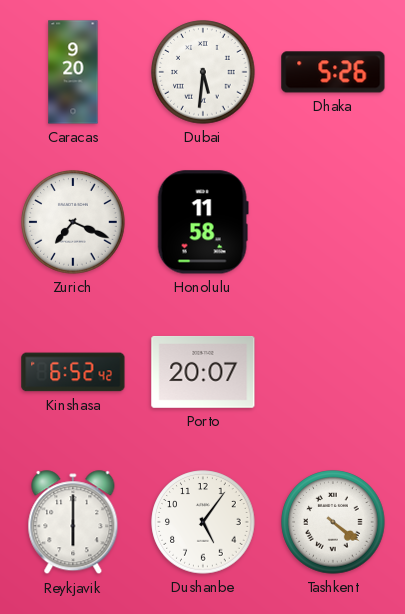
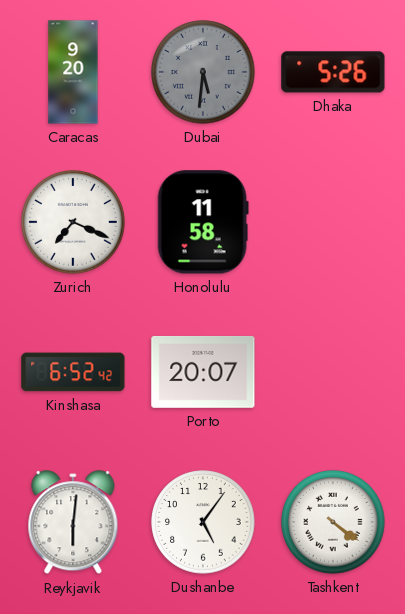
Dubai dial: white -> grey
Reykjavik: 6:00 -> 6:01
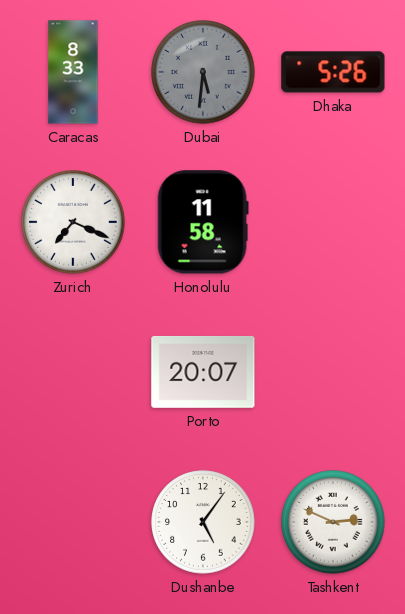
Caracas: 9:20 -> 8:33
Kinshasa: 6:52 -> none
Reykjavik: 6:01 -> none
Tashkent: 4:21 -> 2:49
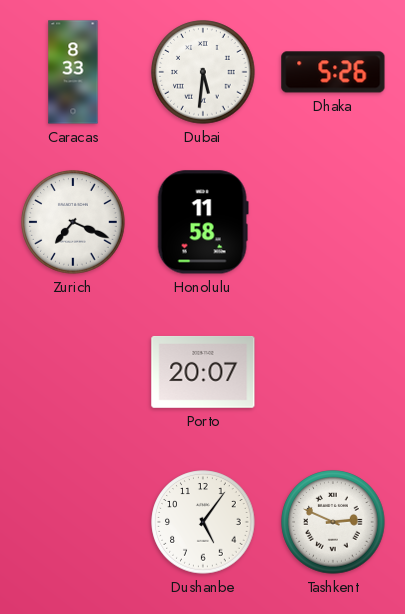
Dubai dial: grey -> white
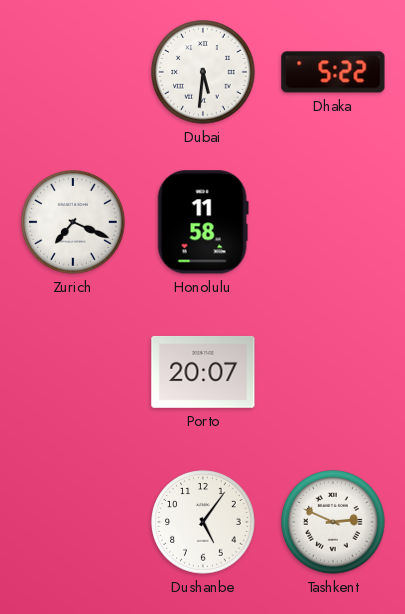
Caracas: 8:33 -> none
Dhaka: 5:26 -> 5:22
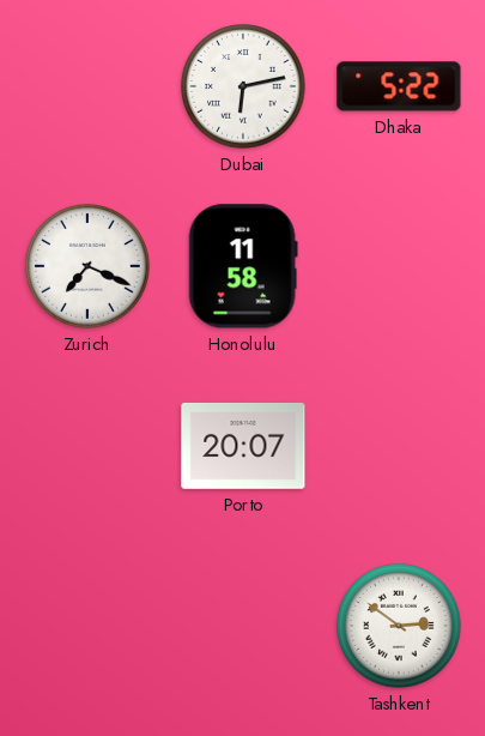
Dubai: 5:31 -> 6:13
Dushanbe: 5:06 -> none
Tashkent: 2:49 -> 2:51
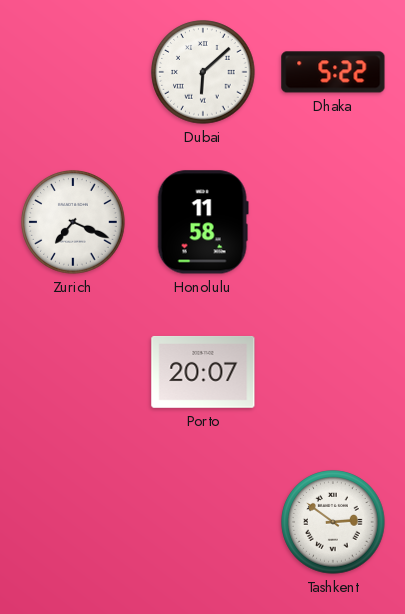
Dubai: 6:13 -> 6:08
